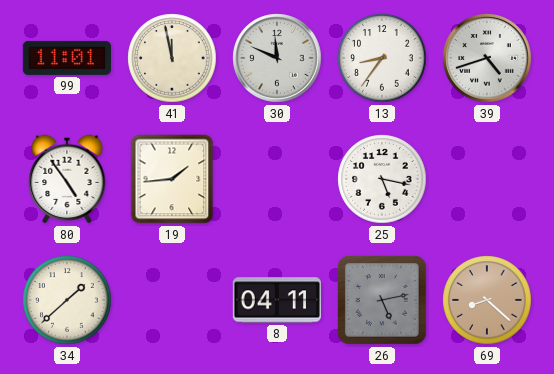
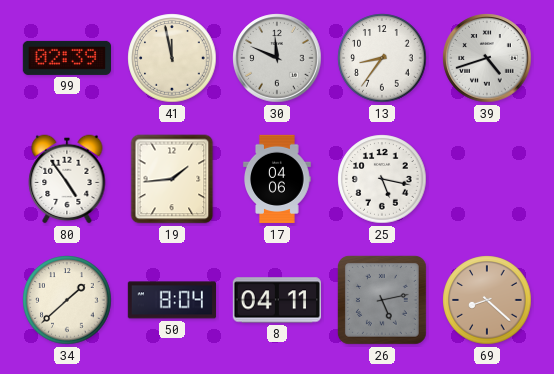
99: 11:01 -> 02:39
17: none -> 04:06
50: none -> 8:04
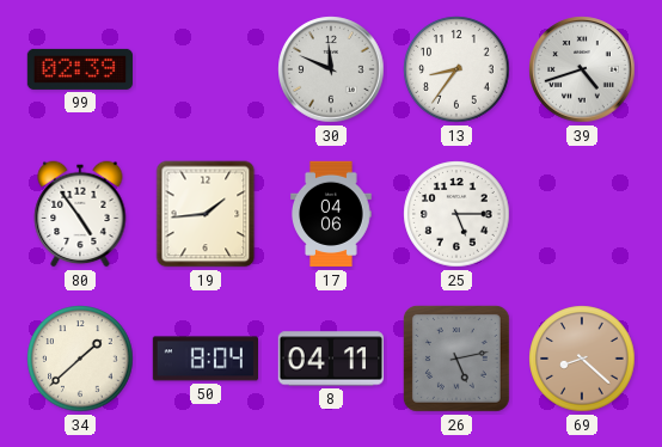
41: 11:58 -> none
25: 5:17 -> 5:15
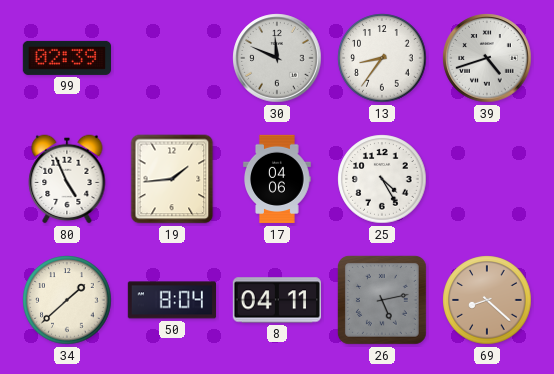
80: 4:54 -> 4:56
25: 5:15 -> 4:25
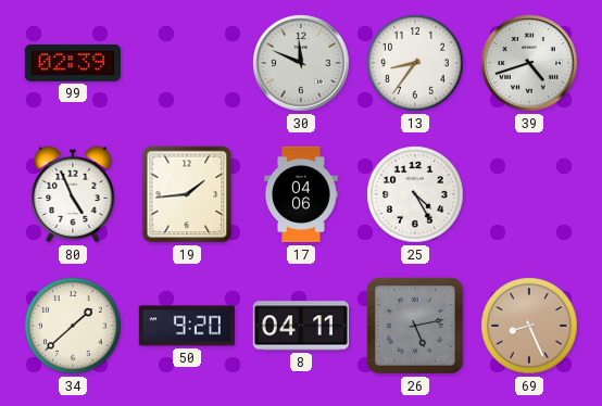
50: 8:04 -> 9:20
69: 8:22 -> 8:26
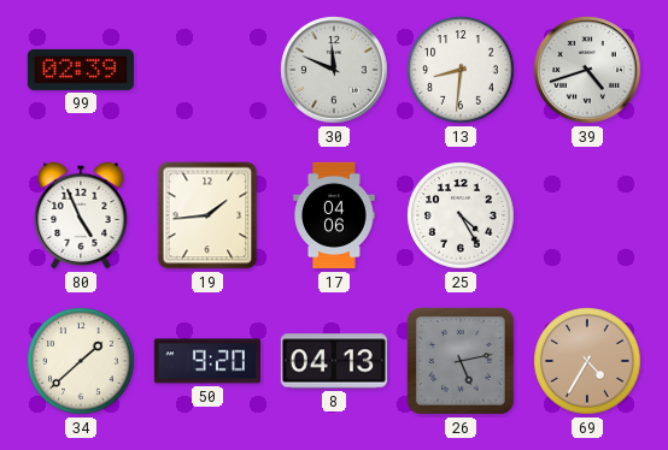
13: 8:36 -> 8:31
8: 04:11 -> 04:13
69: 8:26 -> 4:35
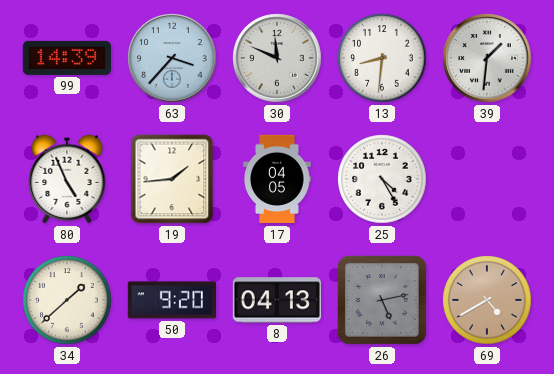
99: 02:39 -> 14:39
63: none -> 3:37
39: 4:42 -> 1:31
17: 04:06 -> 04:05
69: 4:35 -> 4:40
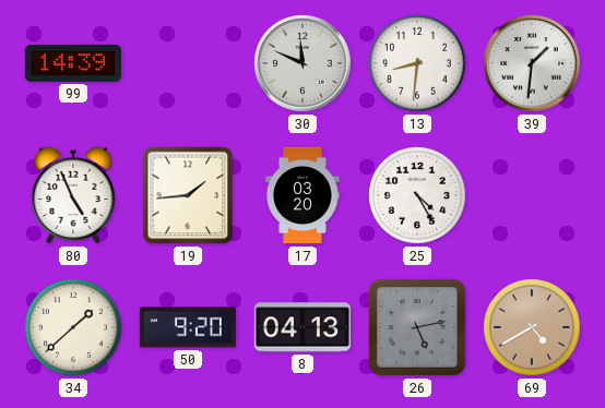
63: 3:37 -> none
17: 04:05 -> 03:20
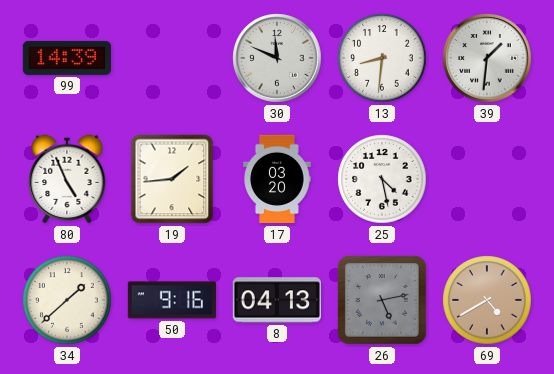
25: 4:25 -> 4:28
50: 9:20 -> 9:16
